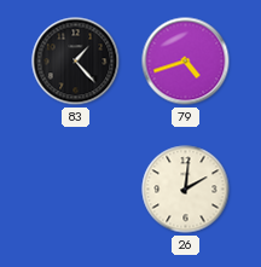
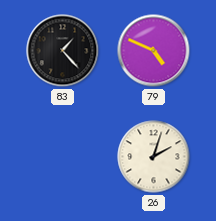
79: 4:42 -> 4:49
26: 2:01 -> 2:03
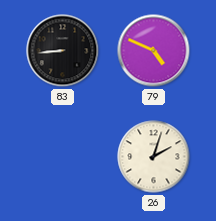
83: 1:23 -> 8:44
